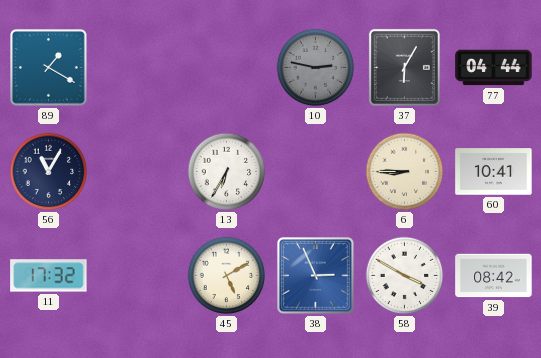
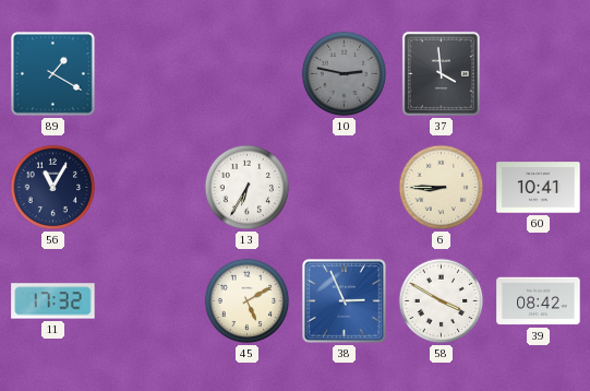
37: 6:05 -> 3:59
77: 04:44 -> none
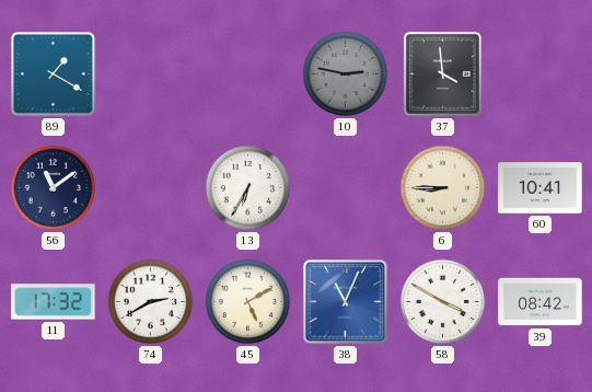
56: 11:05 -> 11:09
74: none -> 2:40
38: 2:56 -> 11:04
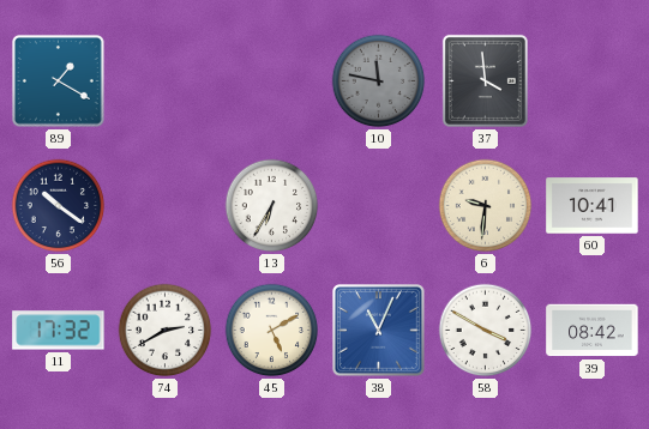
10: 2:47 -> 11:47
56: 11:09 -> 10:21
6: 8:45 -> 9:31
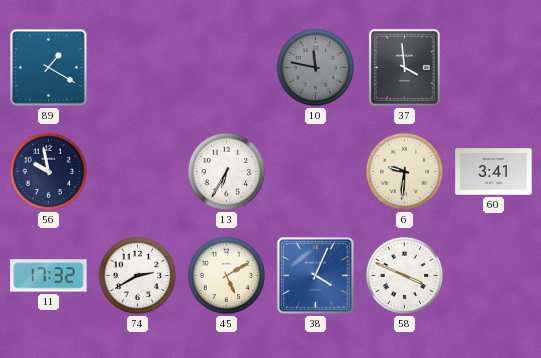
56: 10:21 -> 9:58
60: 10:41 -> 3:41
38: 11:04 -> 4:04
58: 3:50 -> 3:49
39: 08:42 -> none
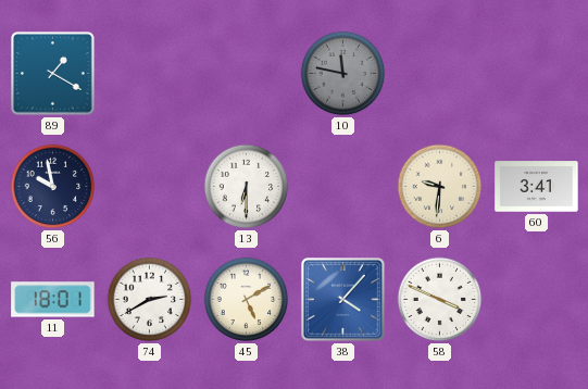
37: 3:59 -> none
13: 6:35 -> 6:30
11: 17:32 -> 18:01
38: 4:04 -> 4:07
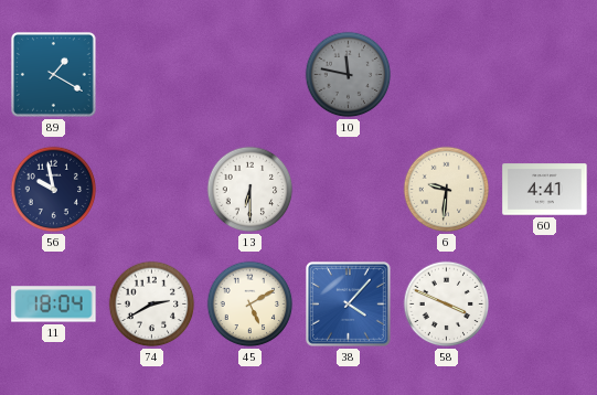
60: 3:41 -> 4:41
11: 18:01 -> 18:04
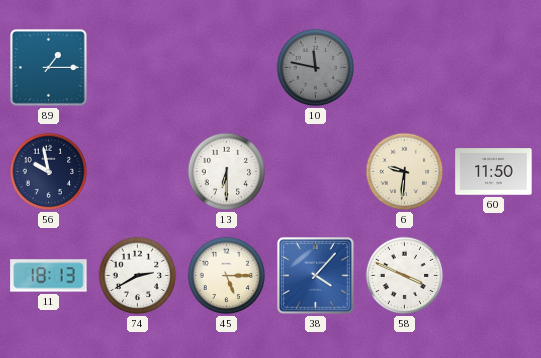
89: 1:20 -> 1:15
60: 4:41 -> 11:50
11: 18:04 -> 18:13
45: 5:10 -> 5:15
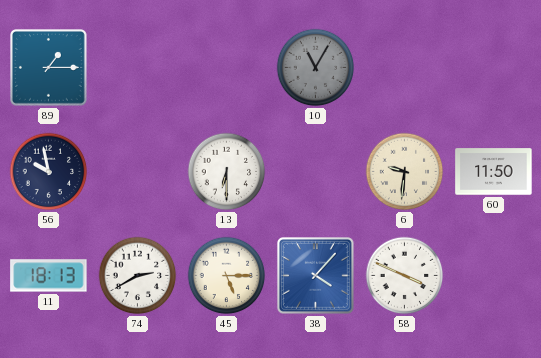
10: 11:47 -> 11:05
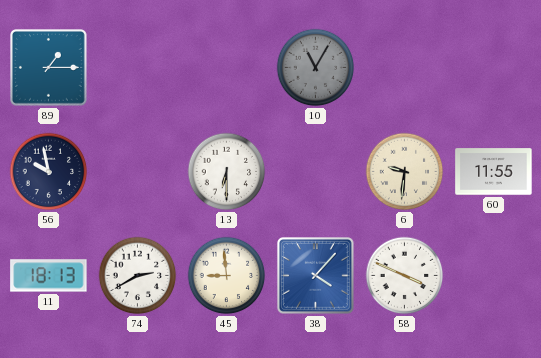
60: 11:50 -> 11:55
45: 5:15 -> 8:59
